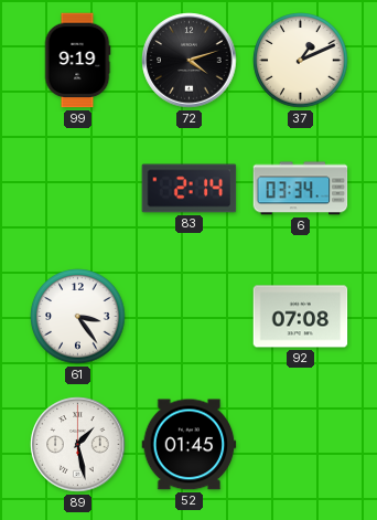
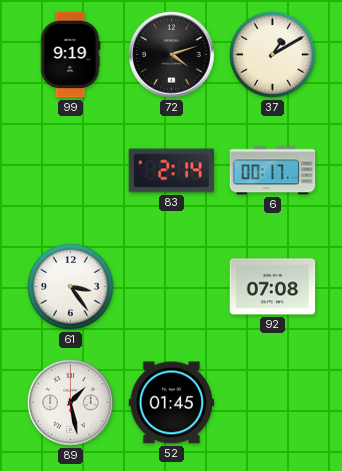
37: 1:11 -> 1:10
6: 03:34 -> 00:17
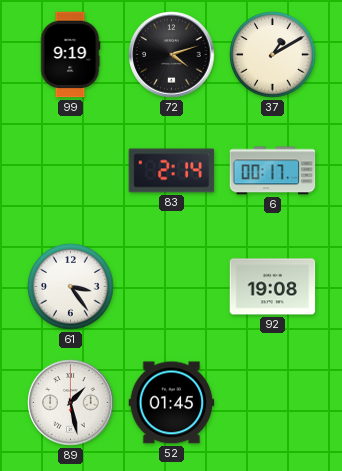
92: 07:08 -> 19:08
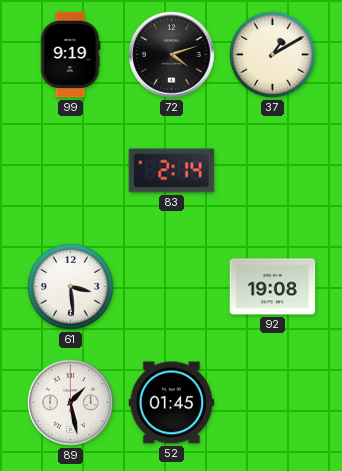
6: 00:17 -> none
61: 3:24 -> 3:29
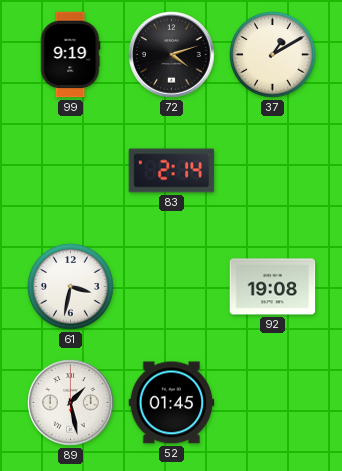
61: 3:29 -> 3:32
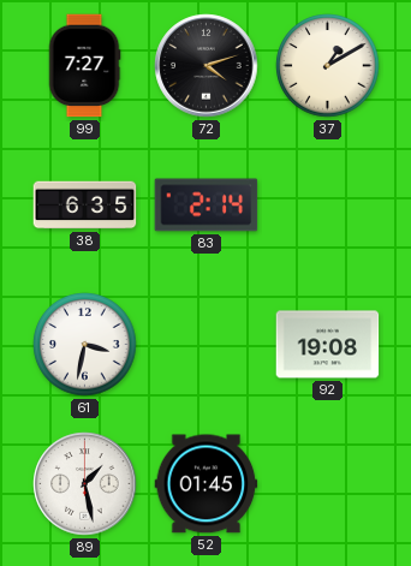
99: 9:19 -> 7:27
38: none -> 6:35
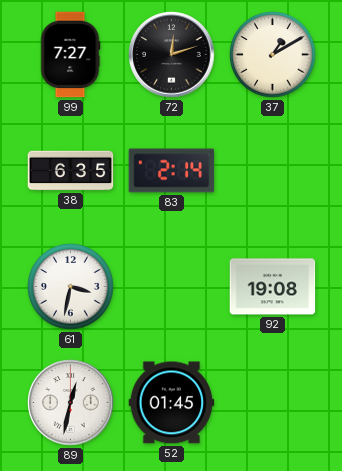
72: 4:12 -> 12:12
89: 1:28 -> 12:32
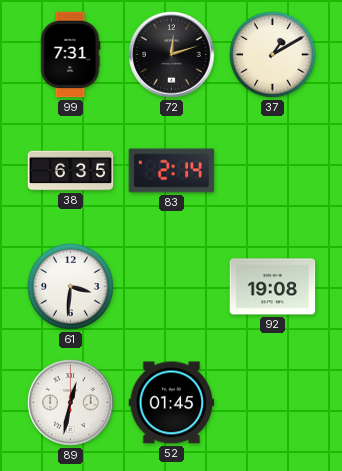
99: 7:27 -> 7:31
61: 3:32 -> 3:31
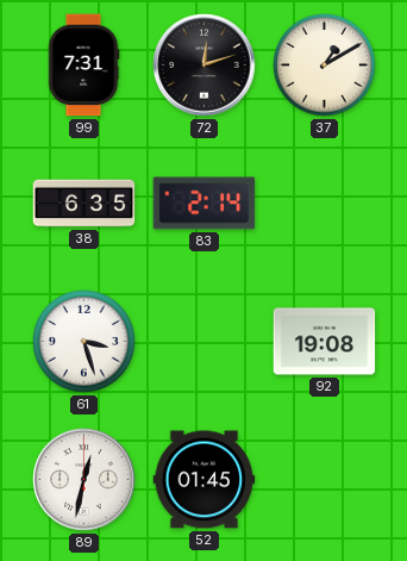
61: 3:31 -> 3:27
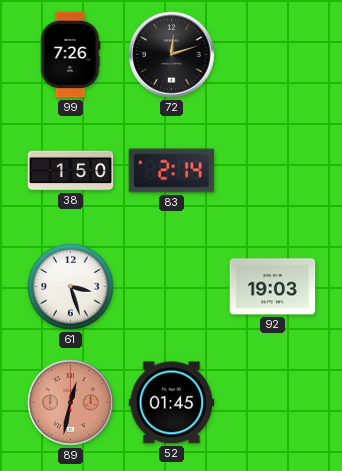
99: 7:31 -> 7:26
37: 1:10 -> none
38: 6:35 -> 1:50
92: 19:08 -> 19:03
89 dial: white -> salmon
